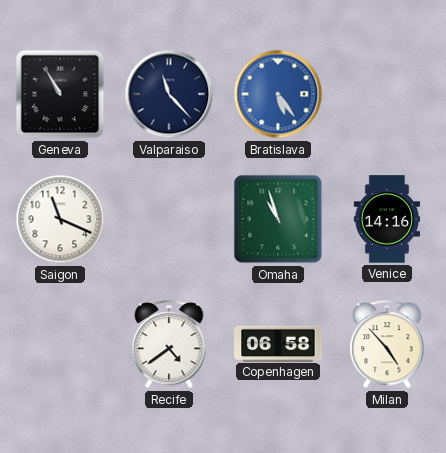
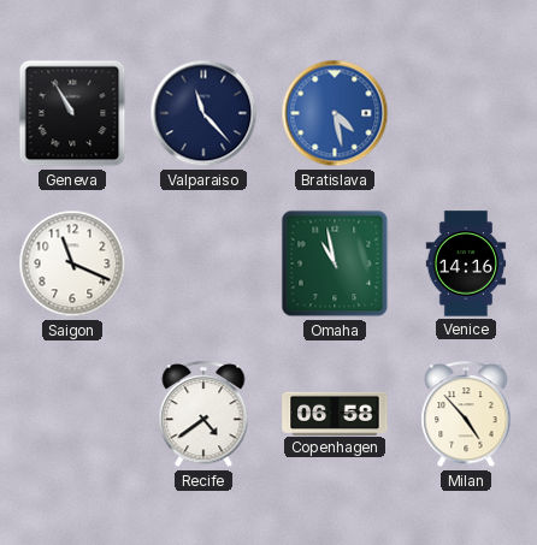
Bratislava: 5:24 -> 4:28
Omaha: 10:57 -> 10:58
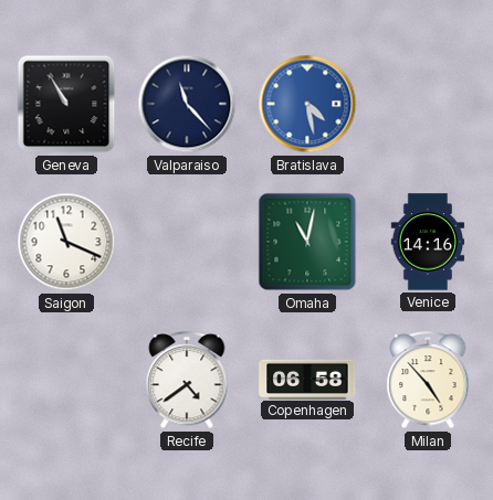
Omaha: 10:58 -> 11:02
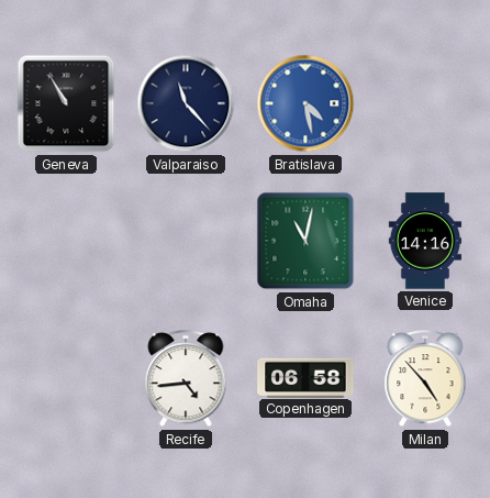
Saigon: 11:19 -> none
Recife: 4:39 -> 4:44
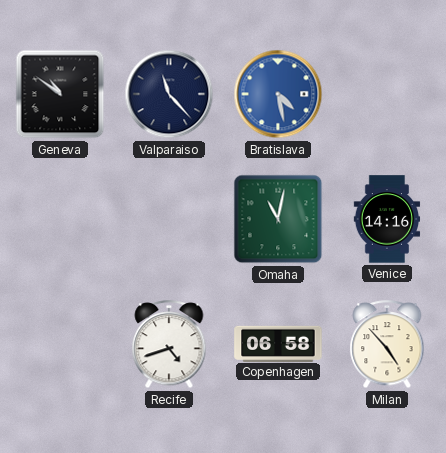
Geneva: 10:55 -> 10:51
Recife: 4:44 -> 4:42
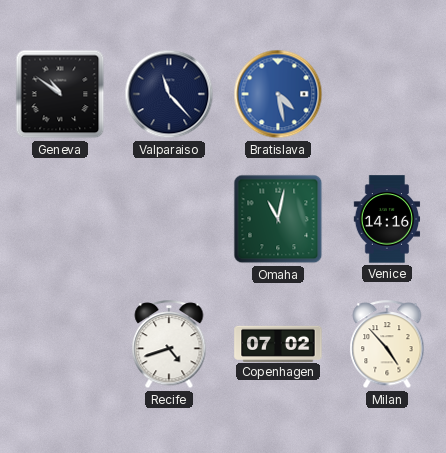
Copenhagen: 06:58 -> 07:02
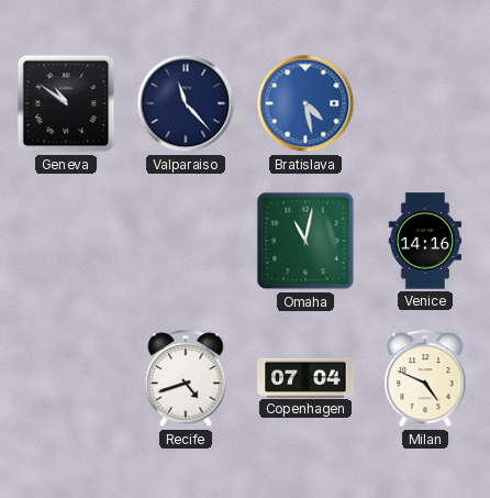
Copenhagen: 07:02 -> 07:04
Milan: 4:53 -> 4:49
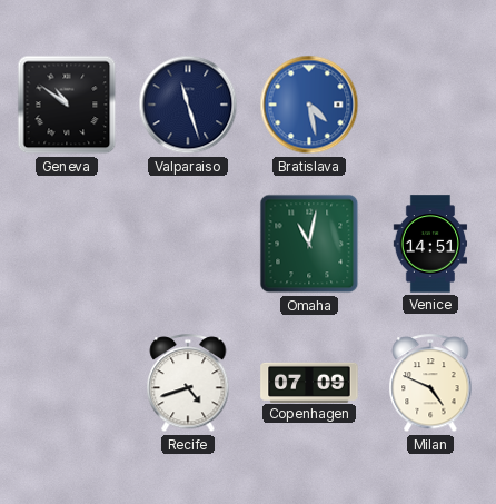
Valparaiso: 11:23 -> 11:27
Venice: 14:16 -> 14:51
Copenhagen: 07:04 -> 07:09
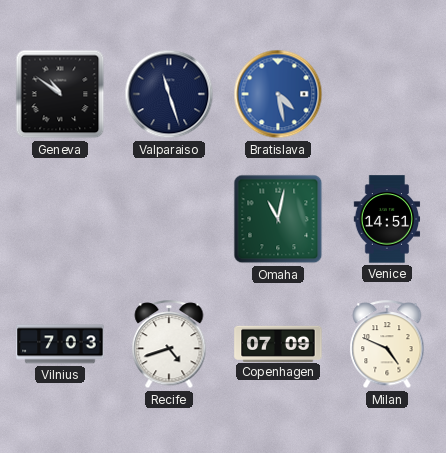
Vilnius: none -> 7:03
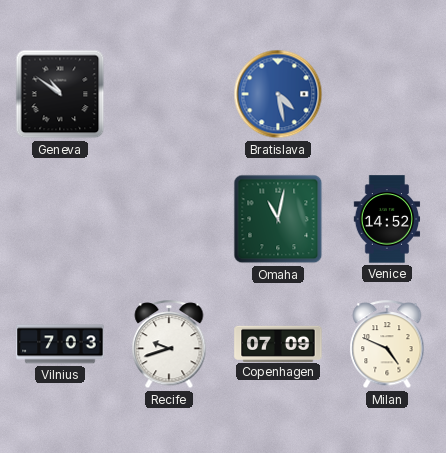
Valparaiso: 11:27 -> none
Venice: 14:51 -> 14:52
Recife: 4:42 -> 9:42
